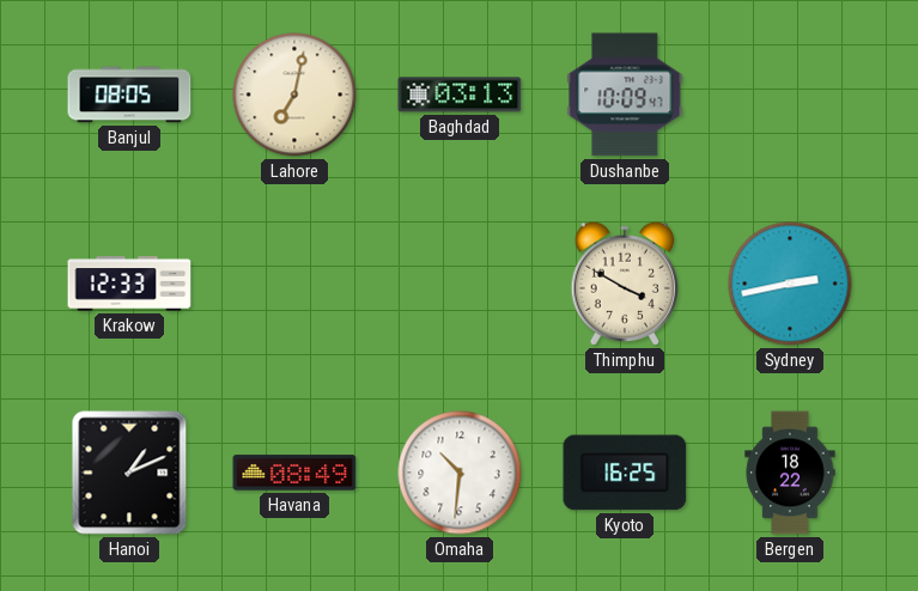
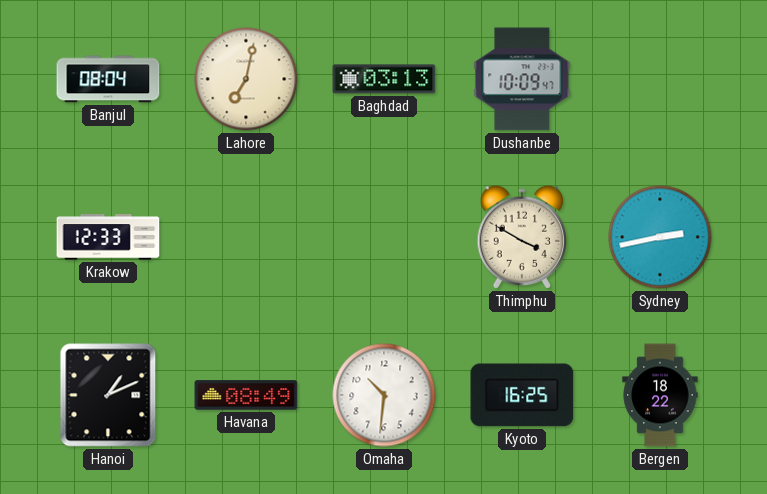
Banjul: 08:05 -> 08:04
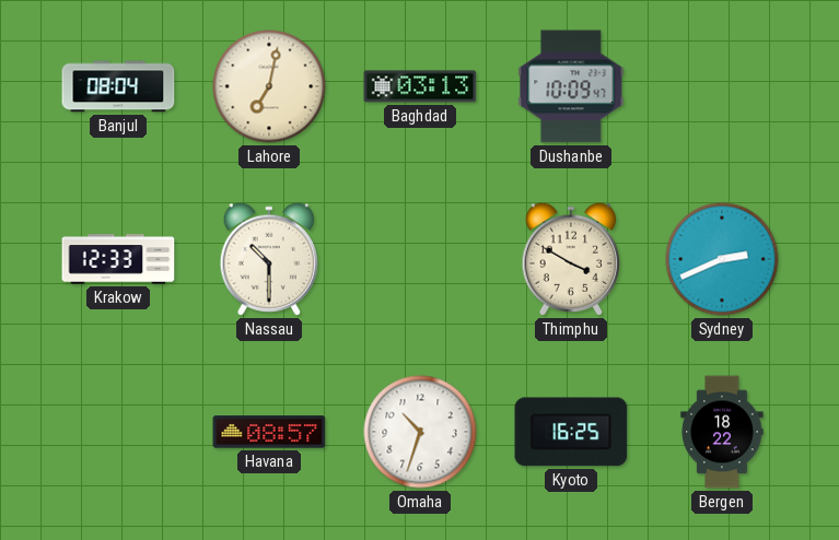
Nassau: none -> 10:30
Sydney: 2:43 -> 2:41
Hanoi: 1:11 -> none
Havana: 08:49 -> 08:57
Omaha: 10:31 -> 10:33
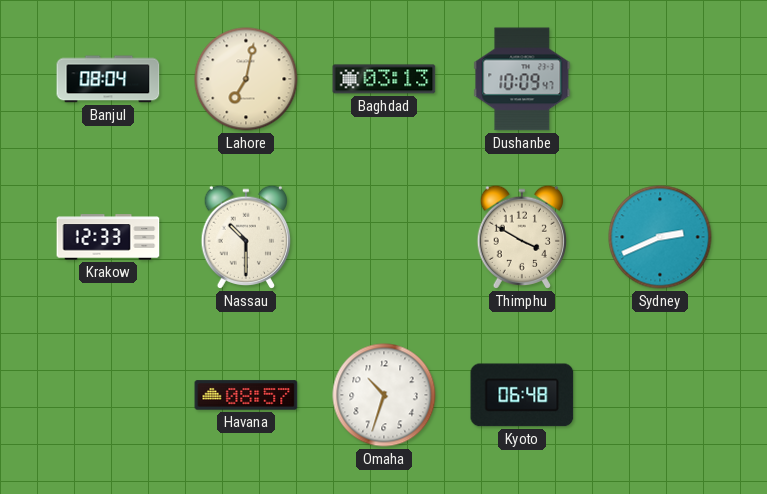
Kyoto: 16:25 -> 06:48
Bergen: 18:22 -> none
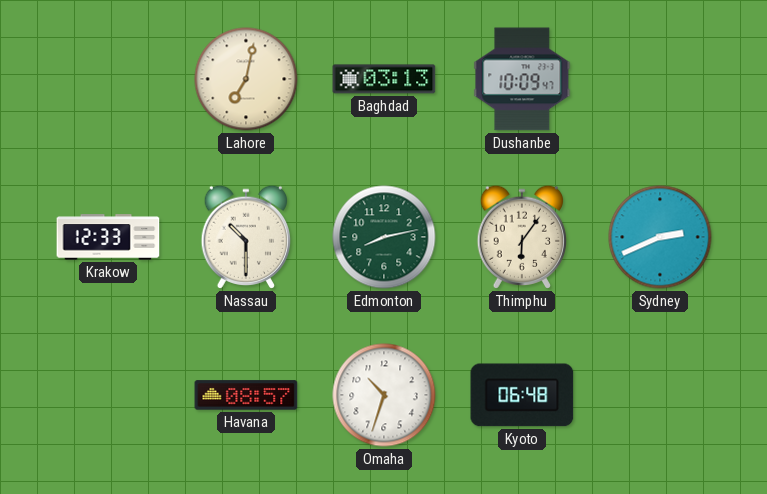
Banjul: 08:04 -> none
Edmonton: none -> 8:13
Thimphu: 3:50 -> 6:06
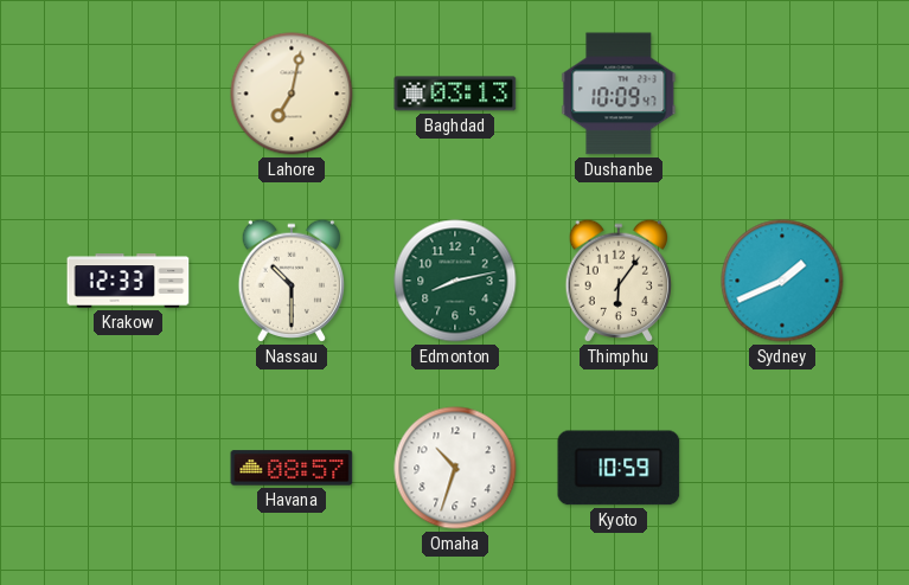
Sydney: 2:41 -> 1:41
Kyoto: 06:48 -> 10:59
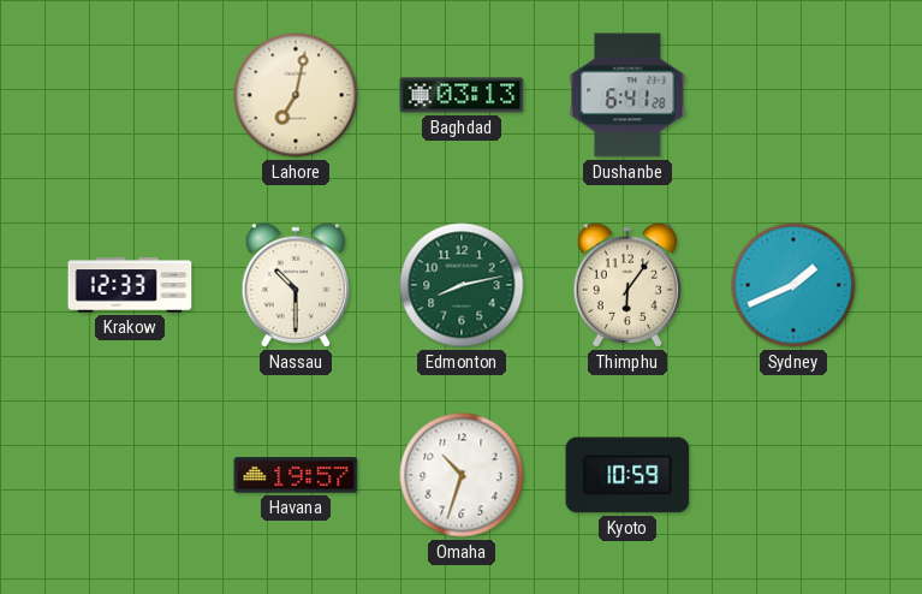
Dushanbe: 10:09 -> 6:41
Havana: 08:57 -> 19:57
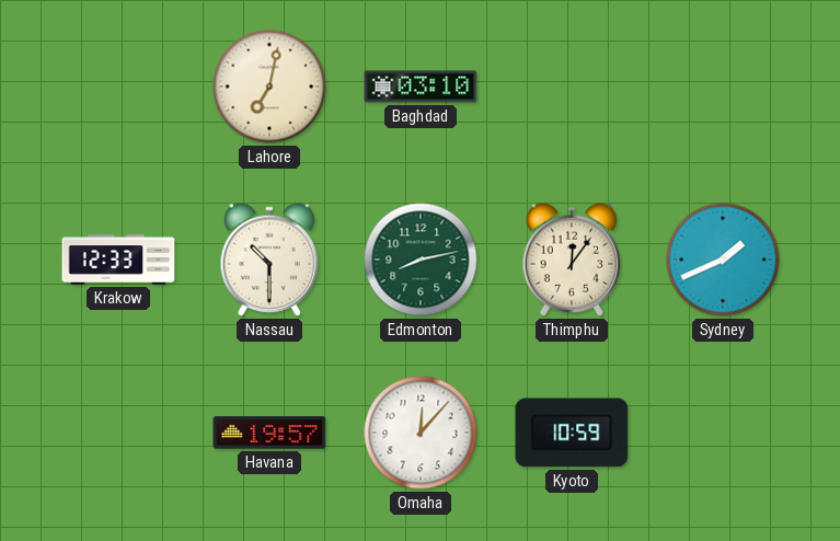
Baghdad: 03:13 -> 03:10
Dushanbe: 6:41 -> none
Thimphu: 6:06 -> 12:06
Omaha: 10:33 -> 12:07
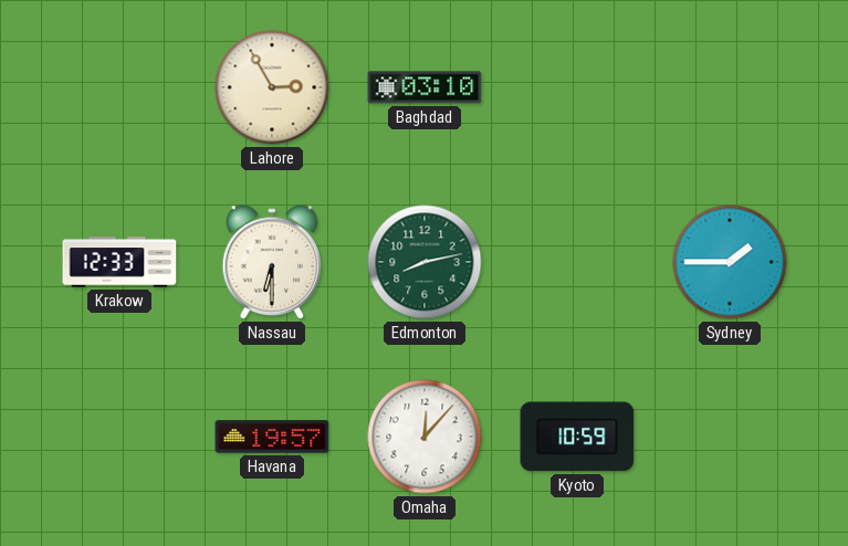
Lahore: 7:02 -> 2:55
Nassau: 10:30 -> 6:30
Thimphu: 12:06 -> none
Sydney: 1:41 -> 1:45
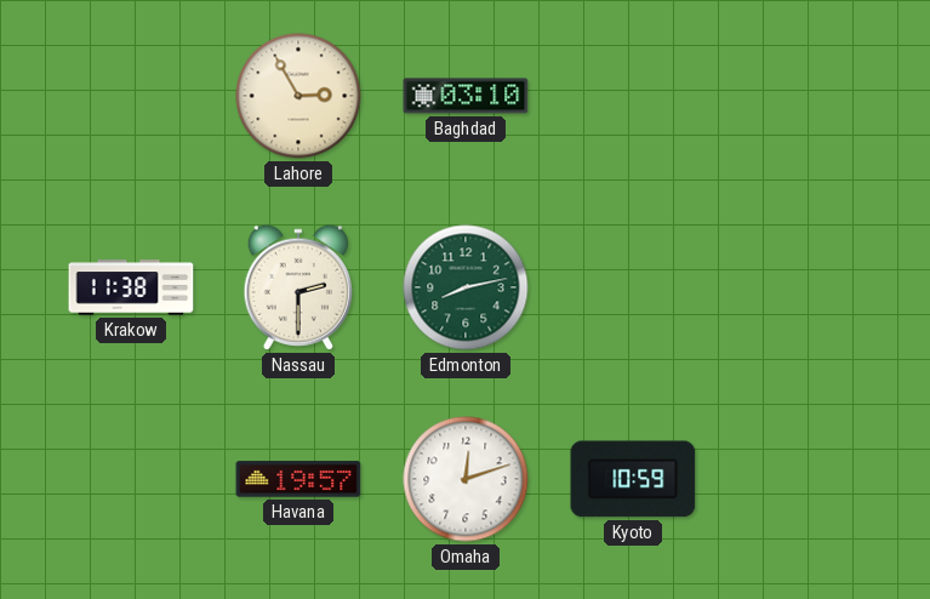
Krakow: 12:33 -> 11:38
Nassau: 6:30 -> 2:30
Sydney: 1:45 -> none
Omaha: 12:07 -> 12:12
